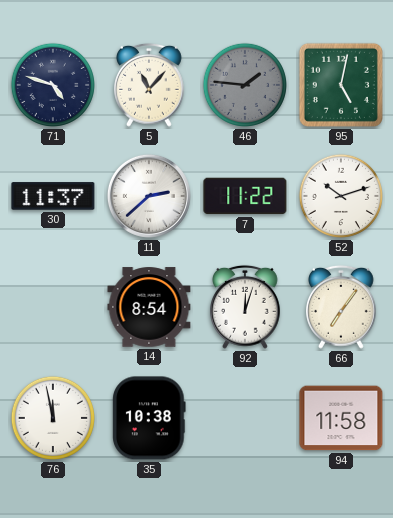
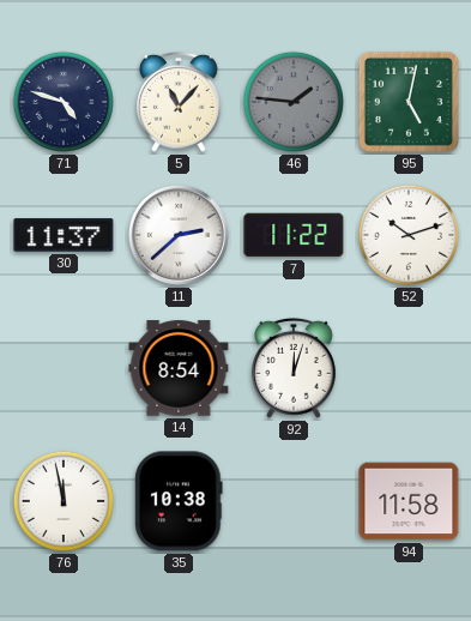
66: 7:06 -> none
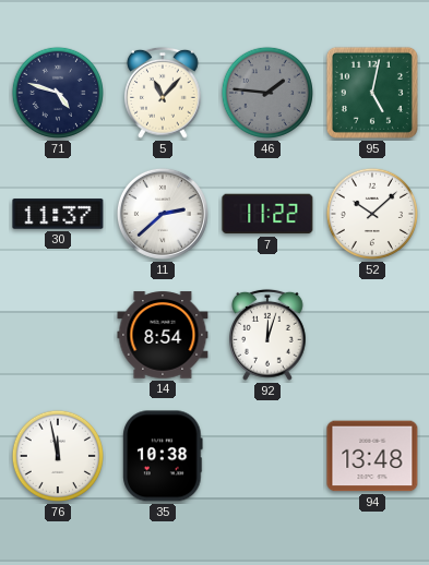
52: 10:12 -> 10:08
94: 11:58 -> 13:48
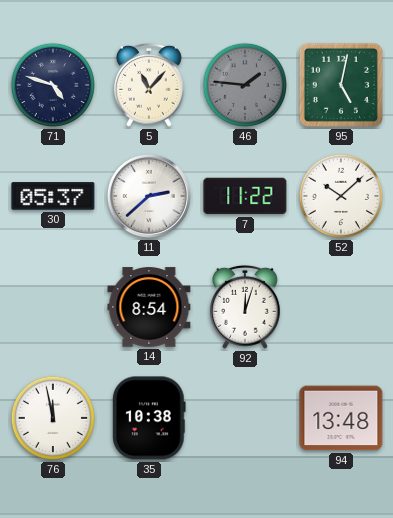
30: 11:37 -> 05:37
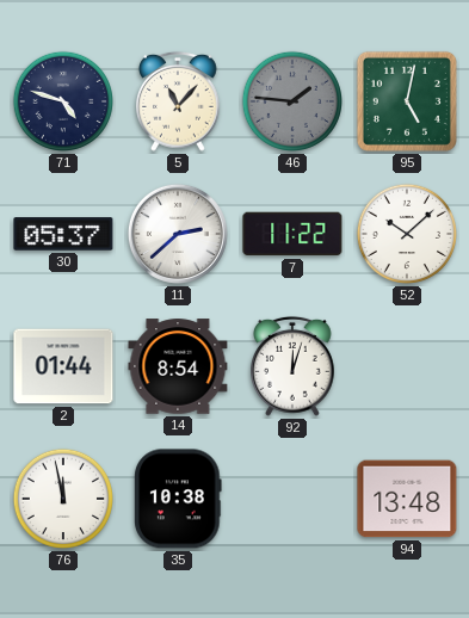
2: none -> 01:44
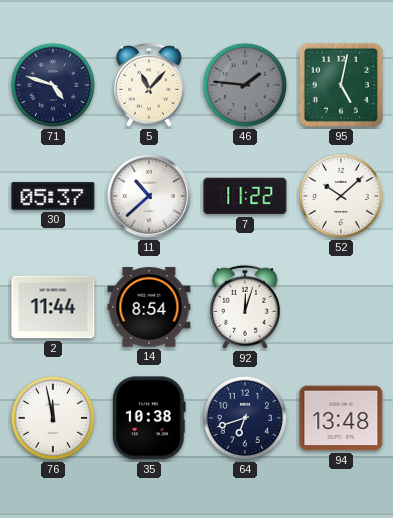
11: 2:38 -> 10:38
2: 01:44 -> 11:44
64: none -> 6:42
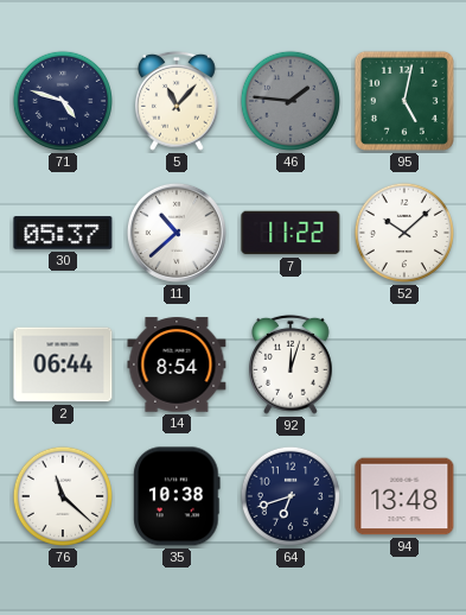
2: 11:44 -> 06:44
76: 11:58 -> 11:22
